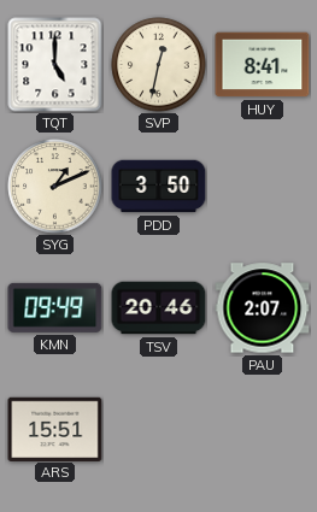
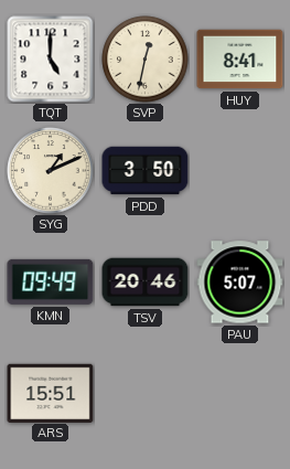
PAU: 2:07 -> 5:07
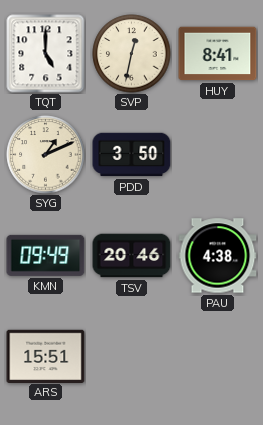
PAU: 5:07 -> 4:38
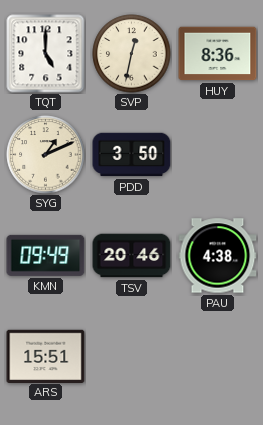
HUY: 8:41 -> 8:36
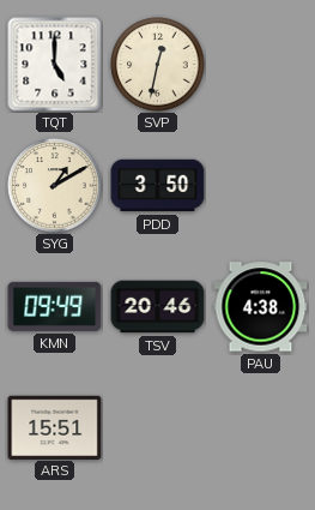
HUY: 8:36 -> none
SYG: 1:11 -> 1:10
